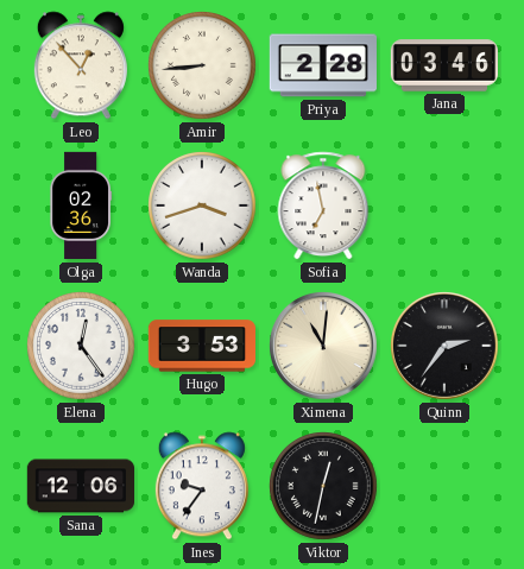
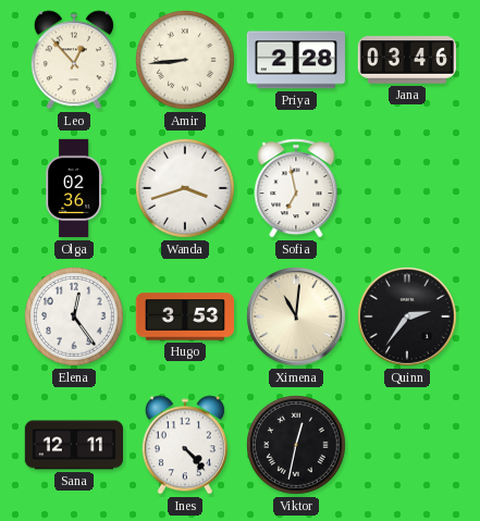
Sana: 12:06 -> 12:11
Ines: 9:36 -> 4:23
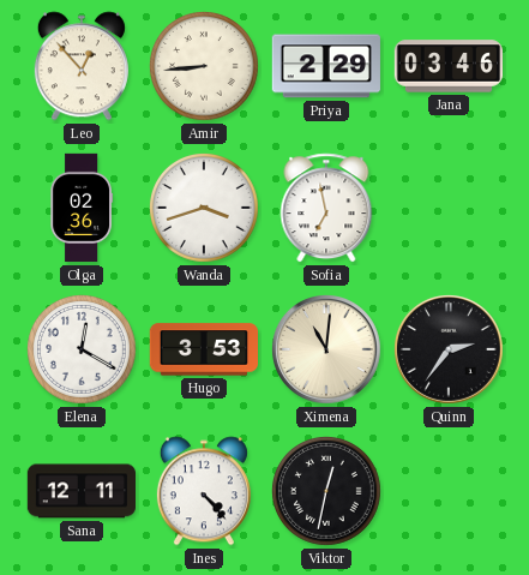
Priya: 2:28 -> 2:29
Elena: 12:24 -> 12:20
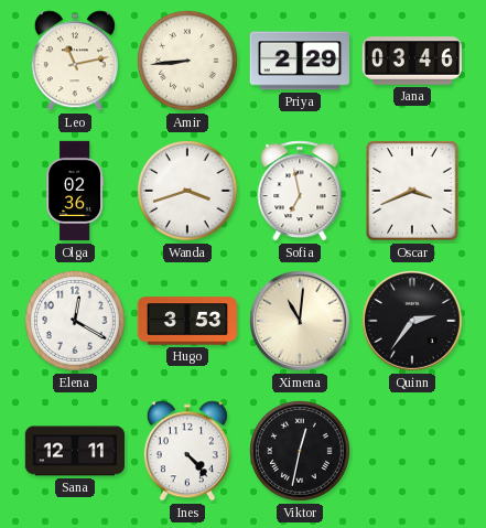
Leo: 12:53 -> 11:13
Oscar: none -> 3:41
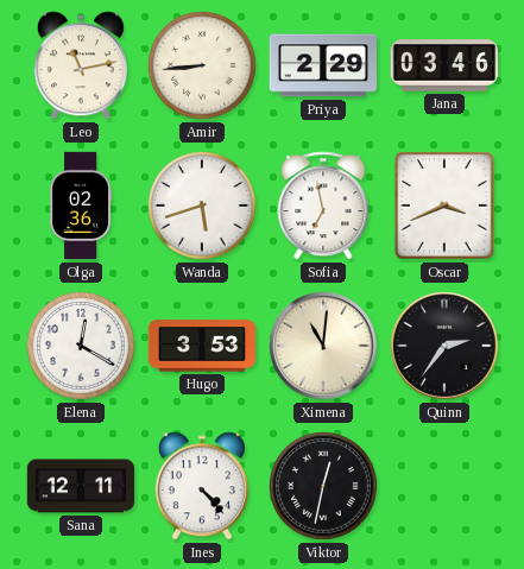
Wanda: 3:42 -> 5:42
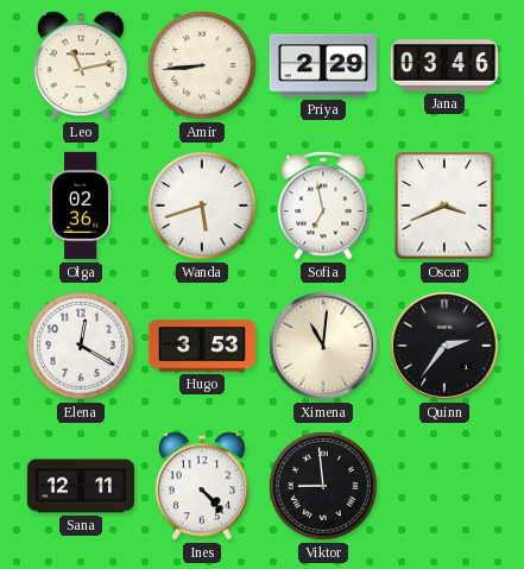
Viktor: 12:32 -> 8:59
